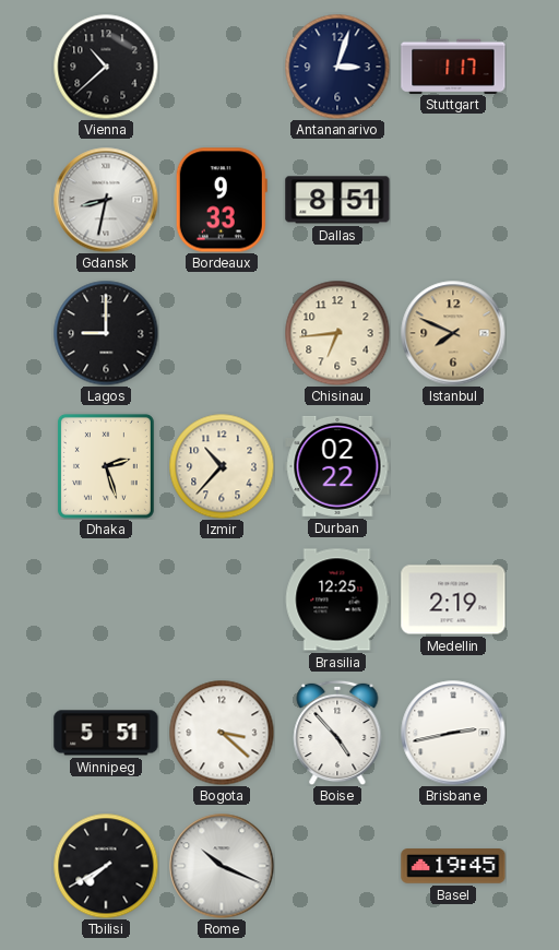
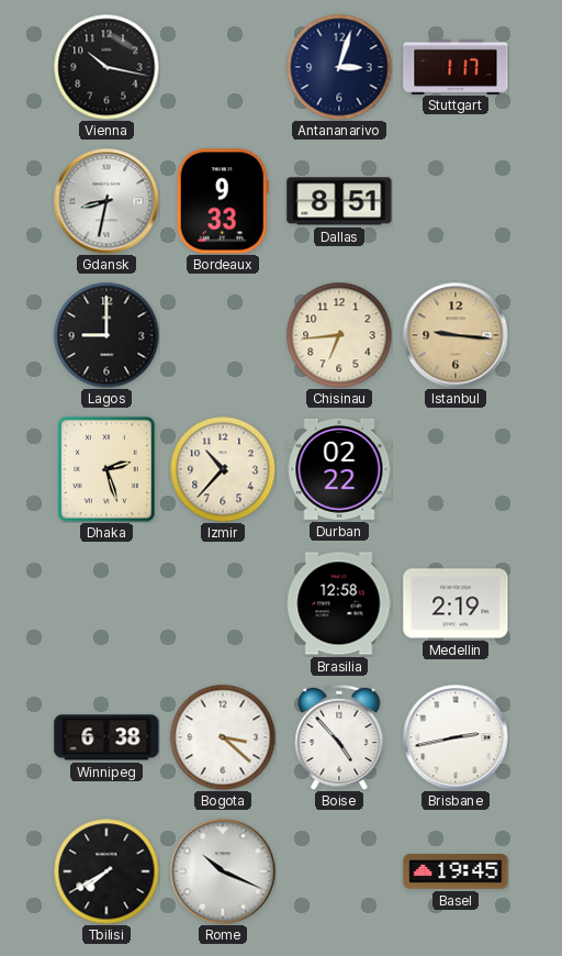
Vienna: 10:38 -> 10:17
Istanbul: 7:49 -> 9:16
Brasilia: 12:25 -> 12:58
Winnipeg: 5:51 -> 6:38
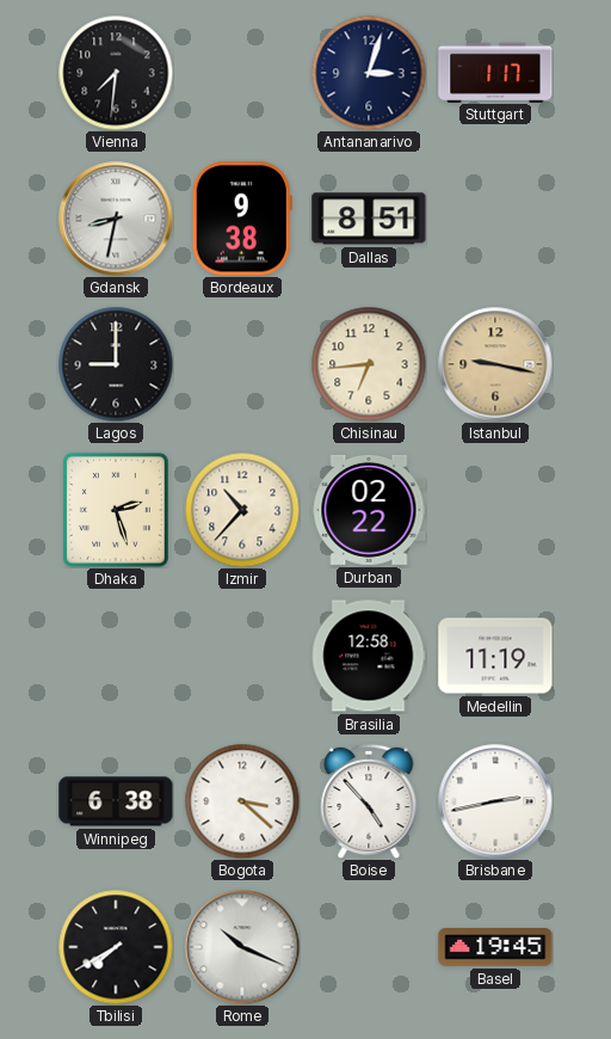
Vienna: 10:17 -> 7:31
Bordeaux: 9:33 -> 9:38
Istanbul: 9:16 -> 9:17
Medellin: 2:19 -> 11:19
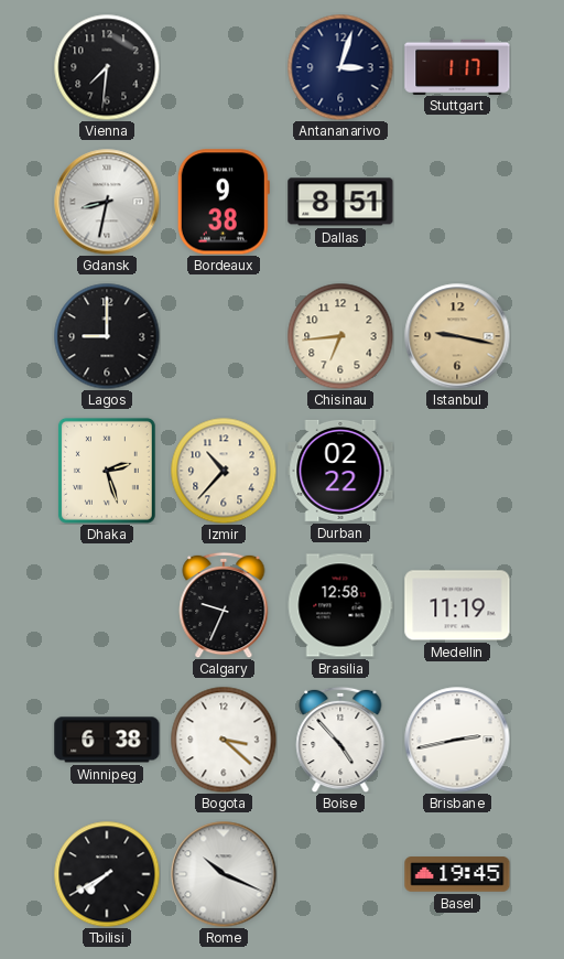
Calgary: none -> 9:34
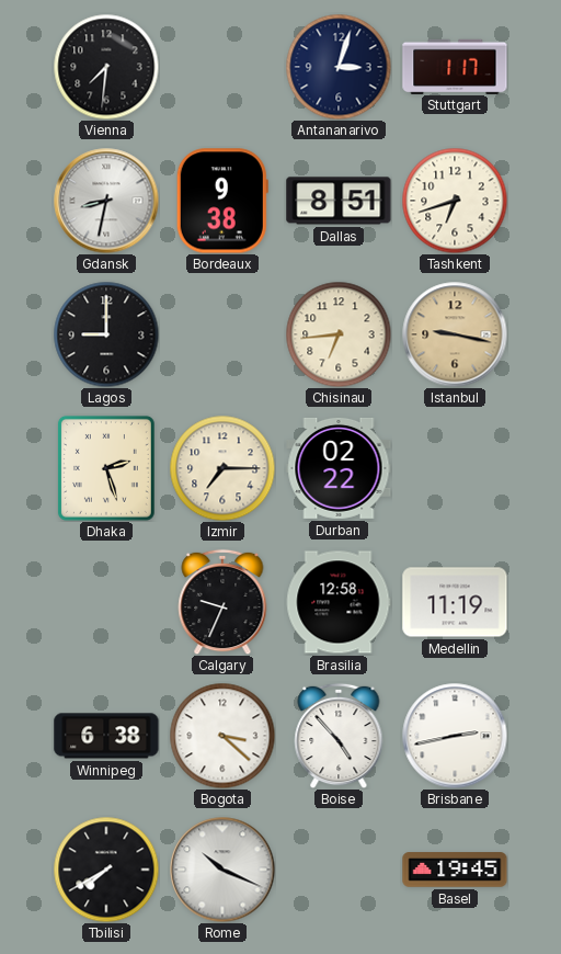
Tashkent: none -> 6:42
Izmir: 10:37 -> 7:15
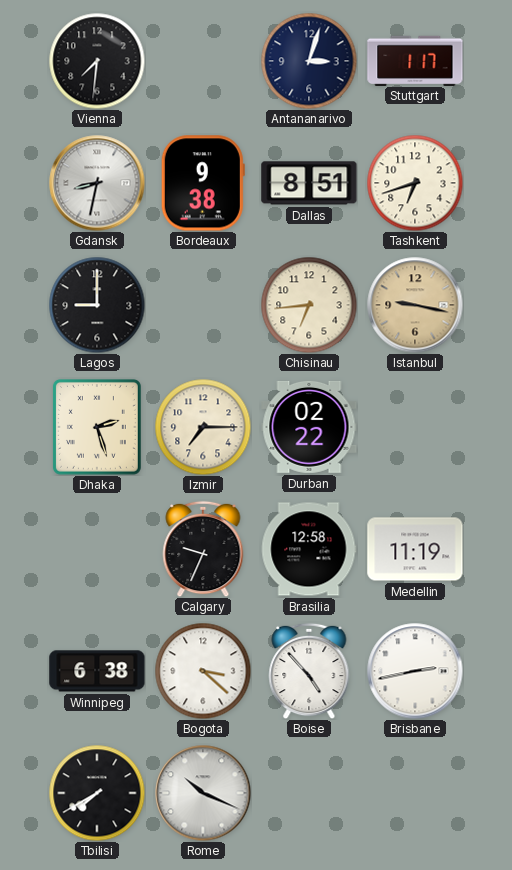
Basel: 19:45 -> none
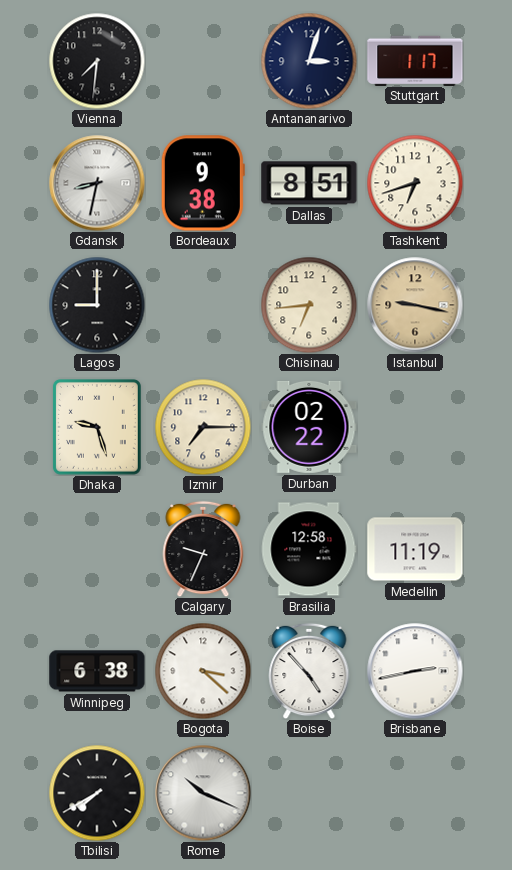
Dhaka: 2:27 -> 9:27
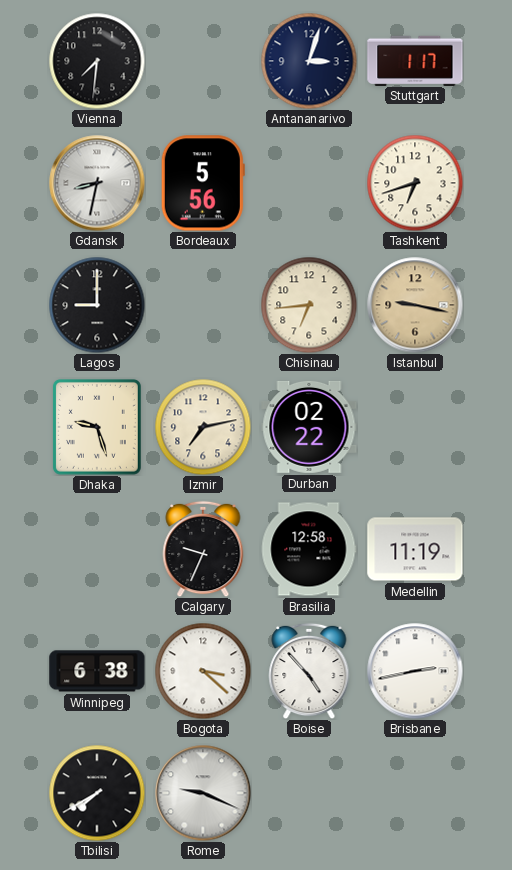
Bordeaux: 9:38 -> 5:56
Dallas: 8:51 -> none
Izmir: 7:15 -> 7:13
Rome: 10:19 -> 9:19
